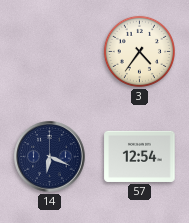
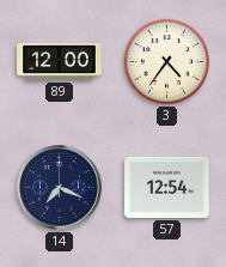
89: none -> 12:00
14: 6:19 -> 7:19
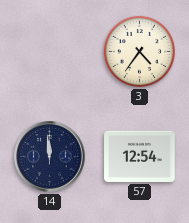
89: 12:00 -> none
14: 7:19 -> 11:59
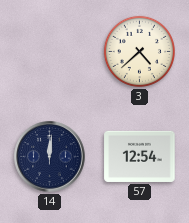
3: 4:36 -> 4:38
14: 11:59 -> 12:01
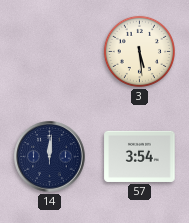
3: 4:38 -> 5:29
57: 12:54 -> 3:54
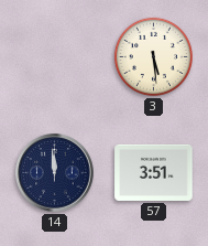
14: 12:01 -> 11:59
57: 3:54 -> 3:51
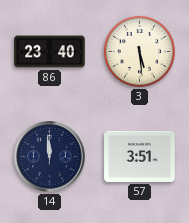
86: none -> 23:40
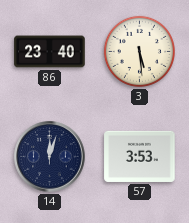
14: 11:59 -> 12:03
57: 3:51 -> 3:53
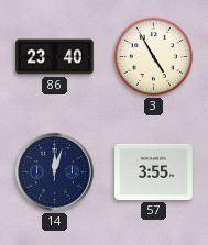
3: 5:29 -> 4:55
57: 3:53 -> 3:55
